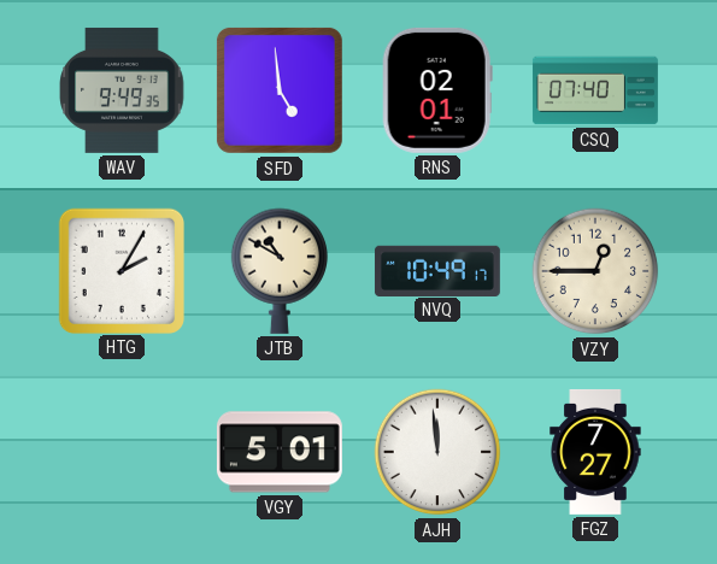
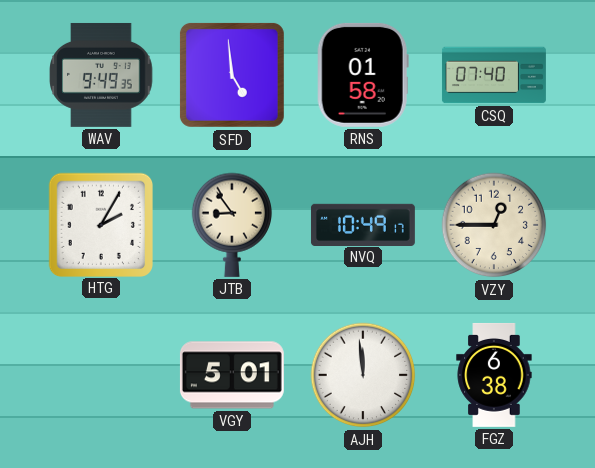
RNS: 02:01 -> 01:58
JTB: 10:50 -> 8:54
FGZ: 7:27 -> 6:38
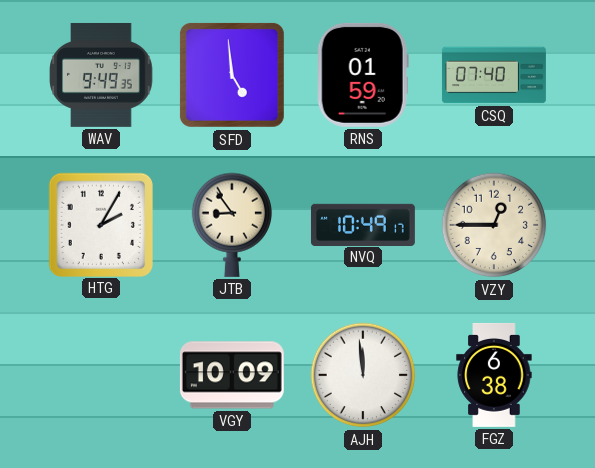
RNS: 01:58 -> 01:59
VGY: 5:01 -> 10:09
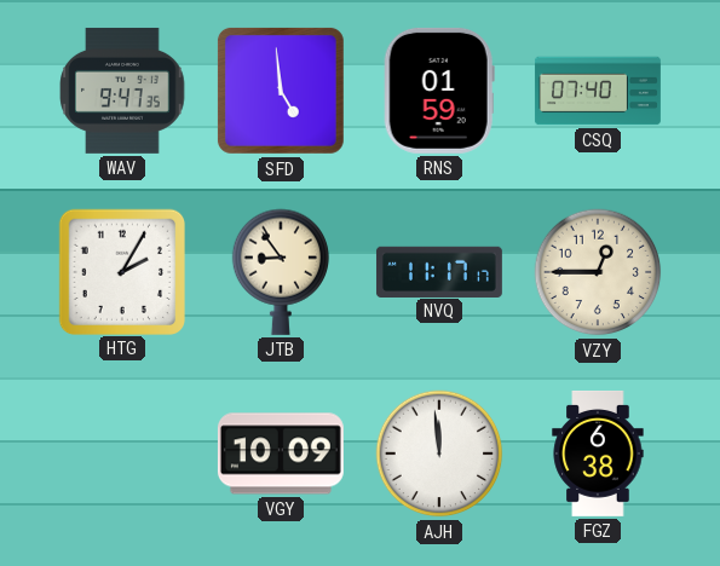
WAV: 9:49 -> 9:47
NVQ: 10:49 -> 11:17
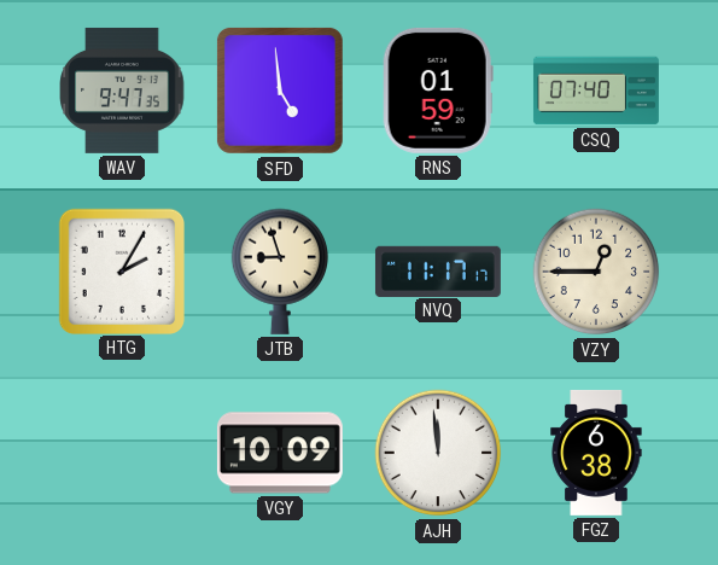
JTB: 8:54 -> 8:57
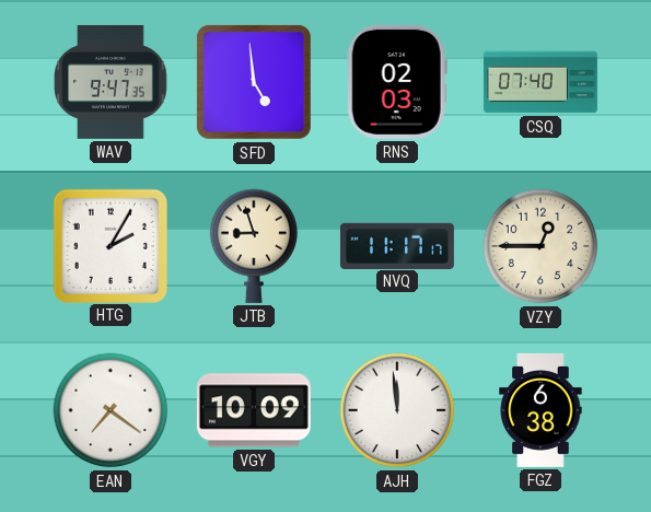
RNS: 01:59 -> 02:03
EAN: none -> 7:21
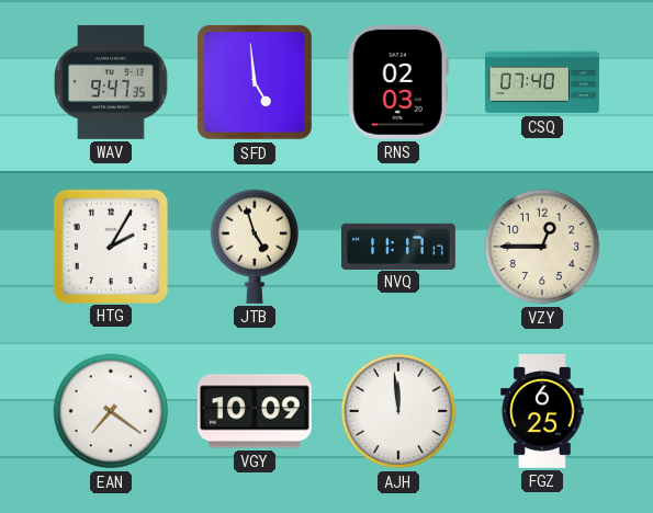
JTB: 8:57 -> 4:57
FGZ: 6:38 -> 6:25
